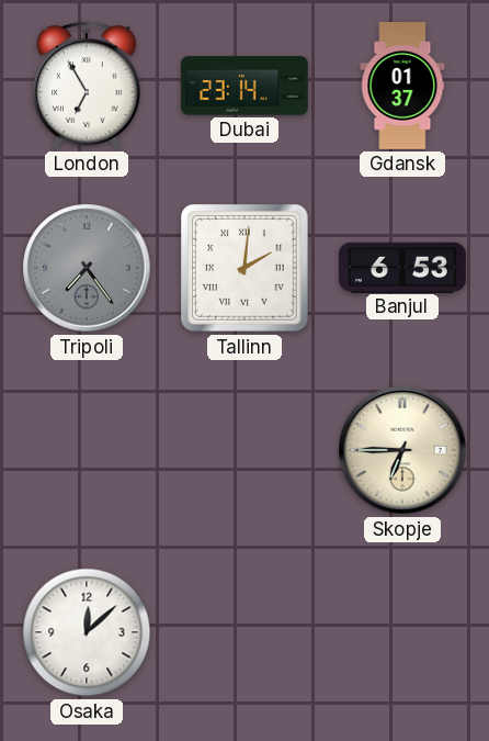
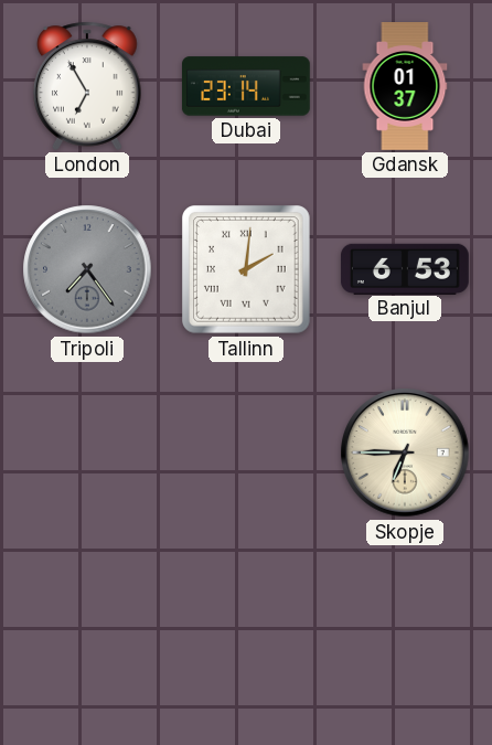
Osaka: 12:08 -> none
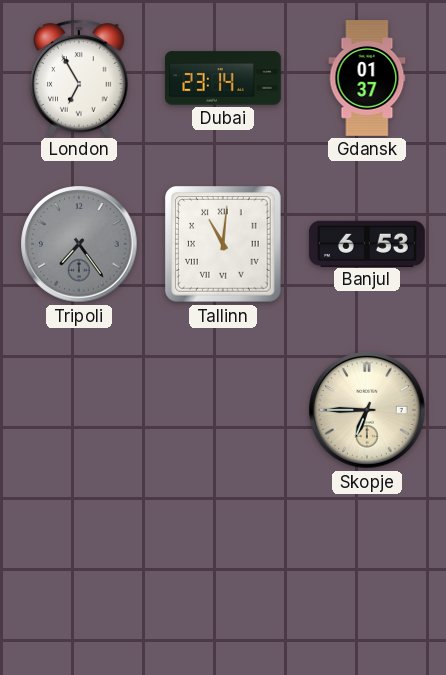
Tallinn: 2:01 -> 11:01
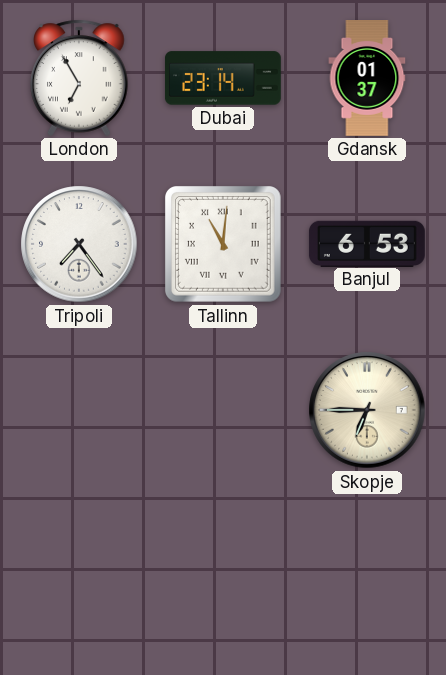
Tripoli dial: grey -> white
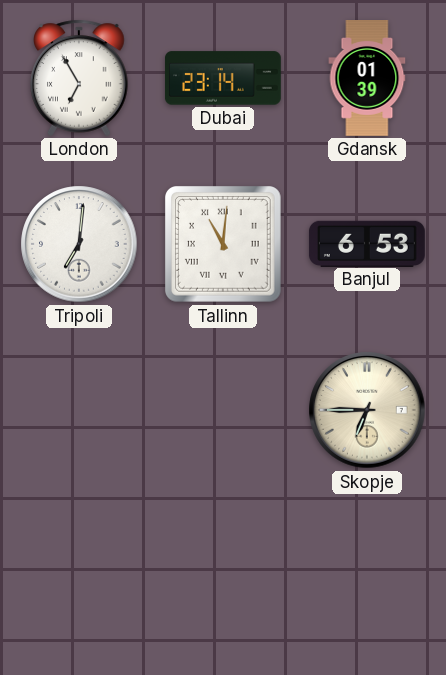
Gdansk: 01:37 -> 01:39
Tripoli: 7:24 -> 7:01
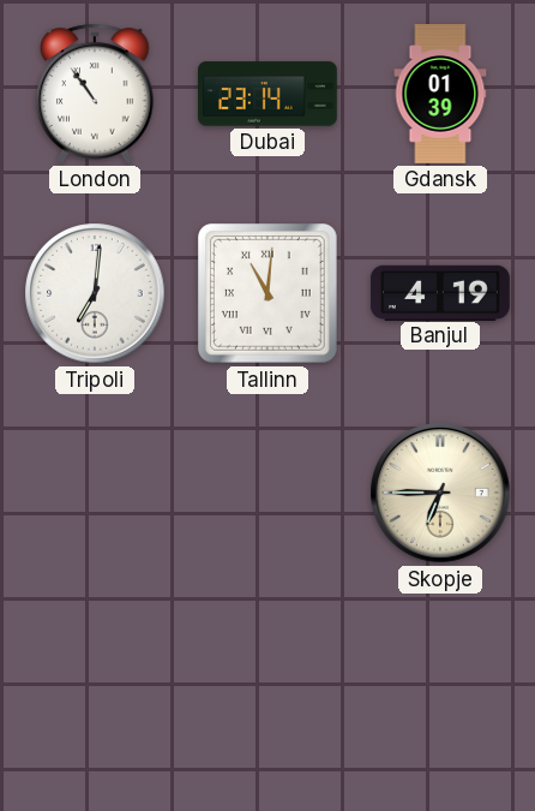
London: 6:55 -> 10:54
Banjul: 6:53 -> 4:19
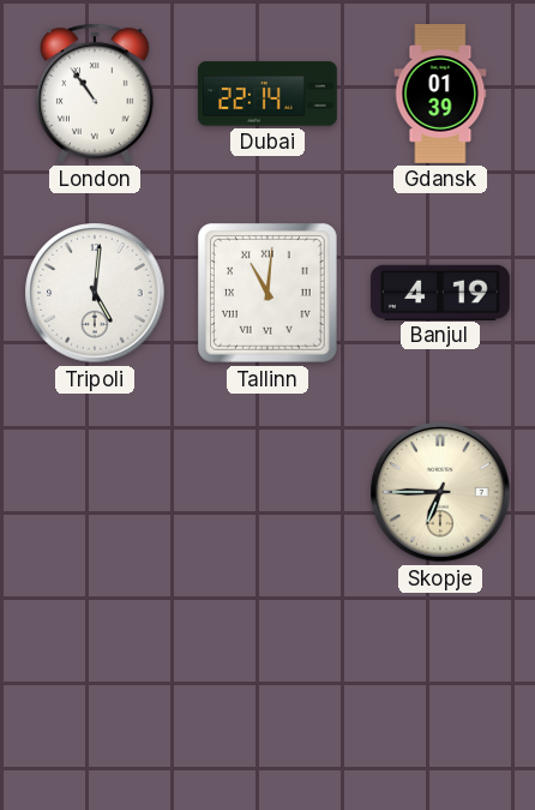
Dubai: 23:14 -> 22:14
Tripoli: 7:01 -> 5:01
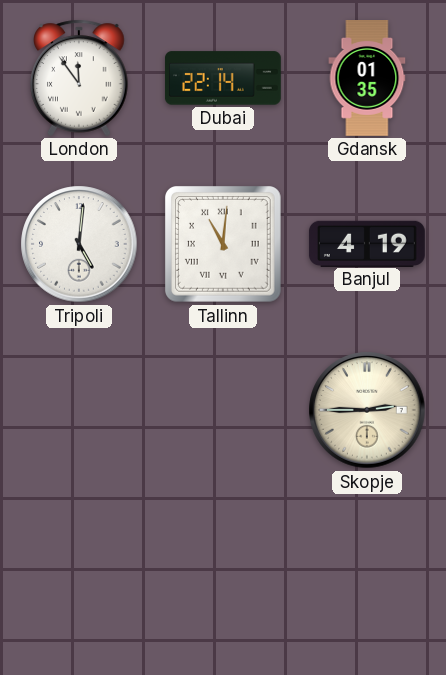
London: 10:54 -> 11:54
Gdansk: 01:39 -> 01:35
Skopje: 6:45 -> 2:45
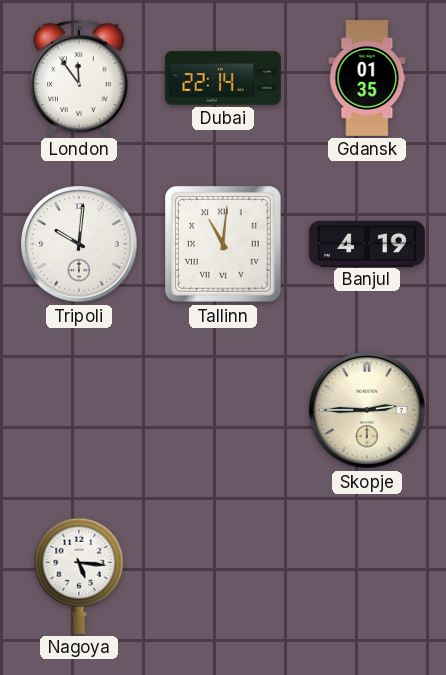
Tripoli: 5:01 -> 10:01
Nagoya: none -> 5:16
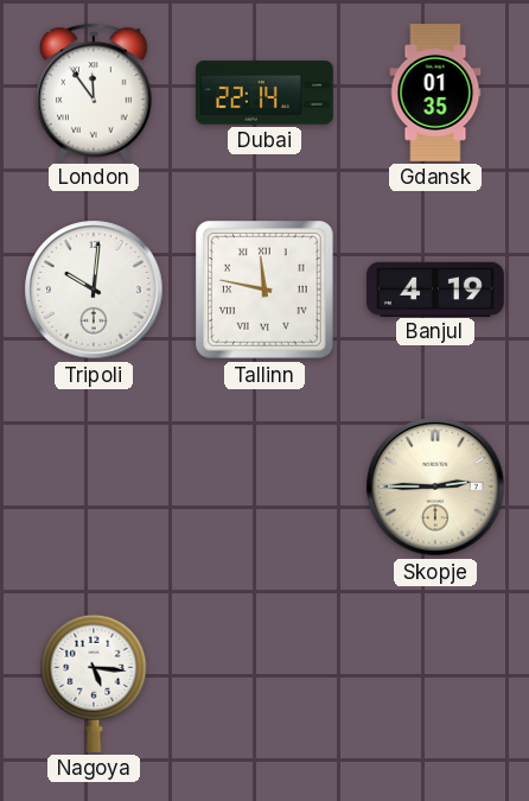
Tallinn: 11:01 -> 11:47
